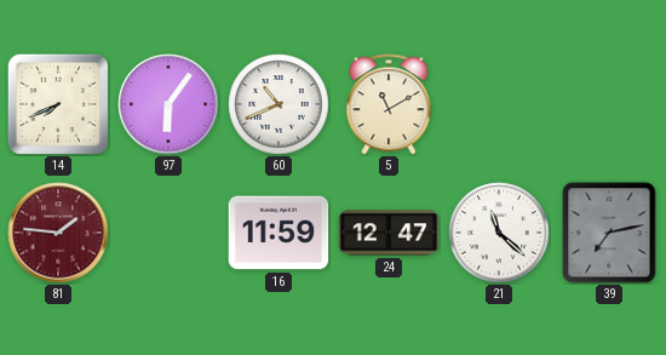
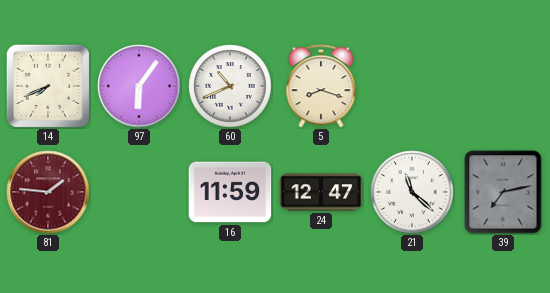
5: 11:10 -> 8:18
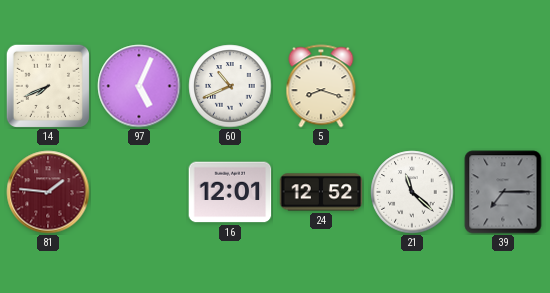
97: 6:06 -> 5:04
16: 11:59 -> 12:01
24: 12:47 -> 12:52
39: 7:13 -> 7:15
